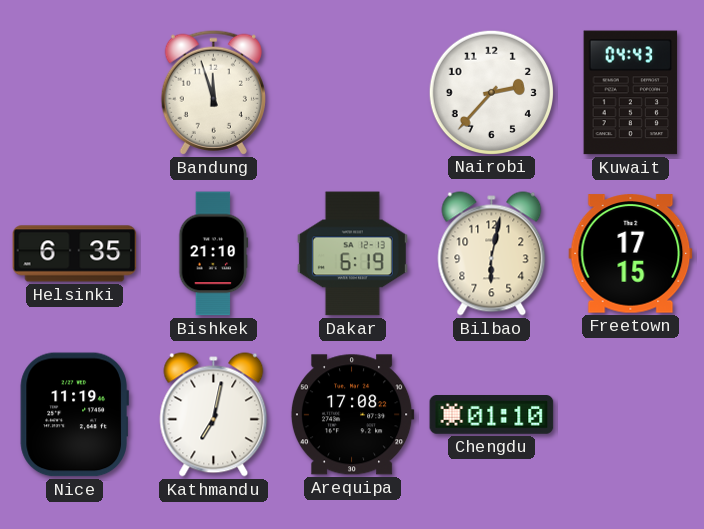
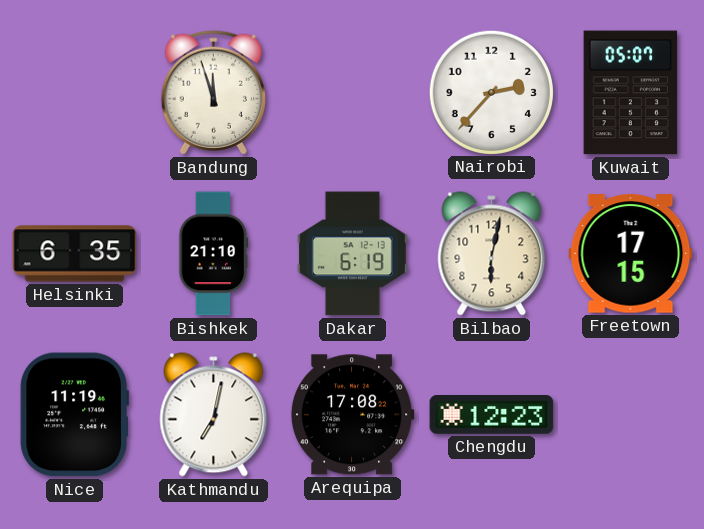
Kuwait: 04:43 -> 05:07
Chengdu: 01:10 -> 12:23
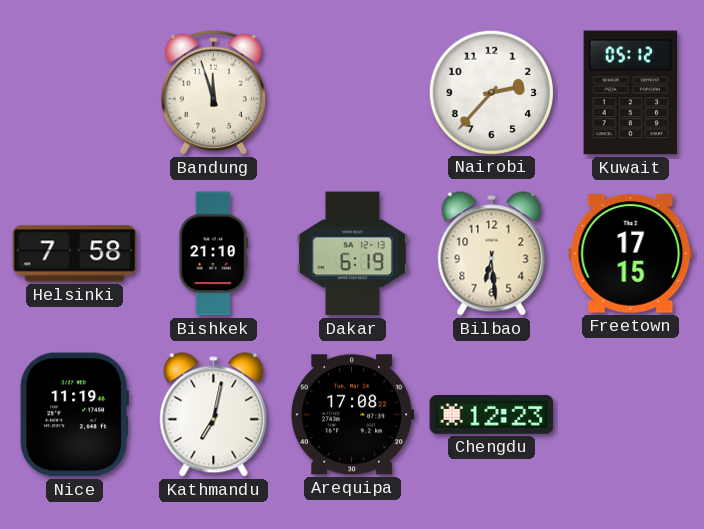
Kuwait: 05:07 -> 05:12
Helsinki: 6:35 -> 7:58
Bilbao: 6:02 -> 6:29
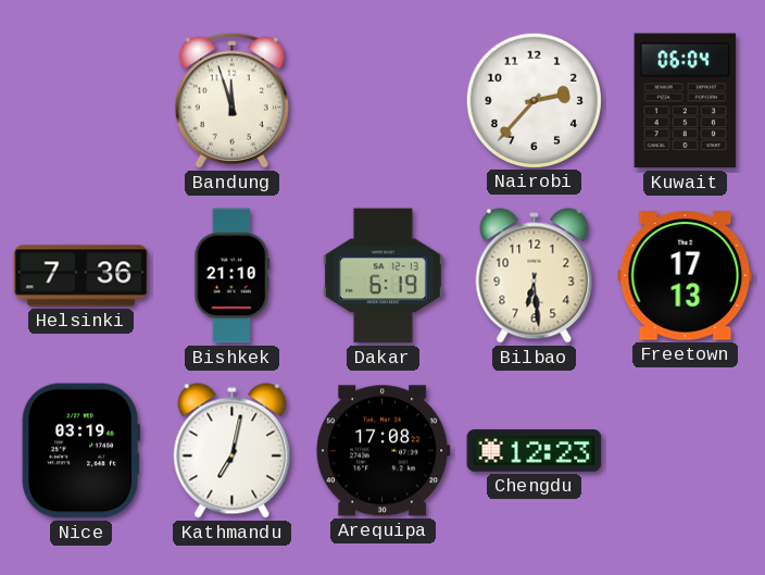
Kuwait: 05:12 -> 06:04
Helsinki: 7:58 -> 7:36
Freetown: 17:15 -> 17:13
Nice: 11:19 -> 03:19
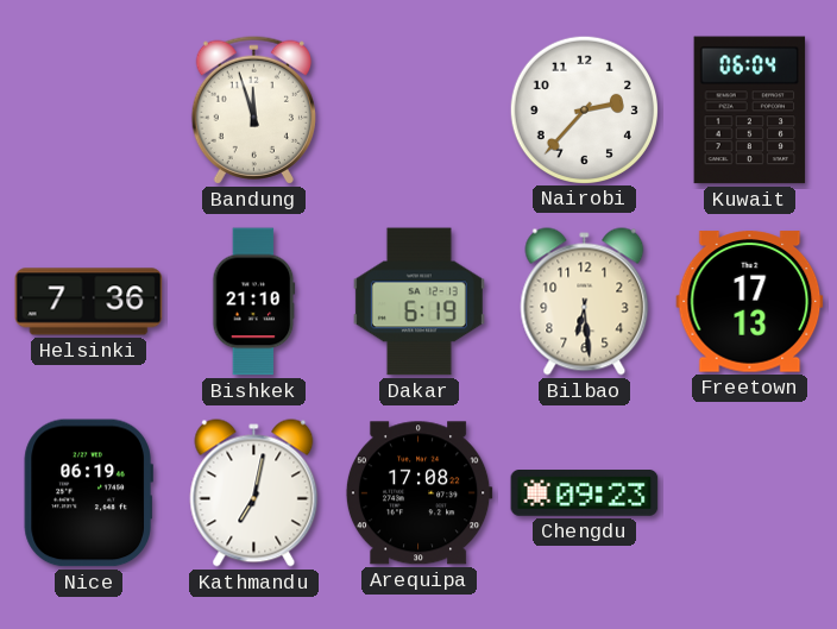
Nice: 03:19 -> 06:19
Chengdu: 12:23 -> 09:23
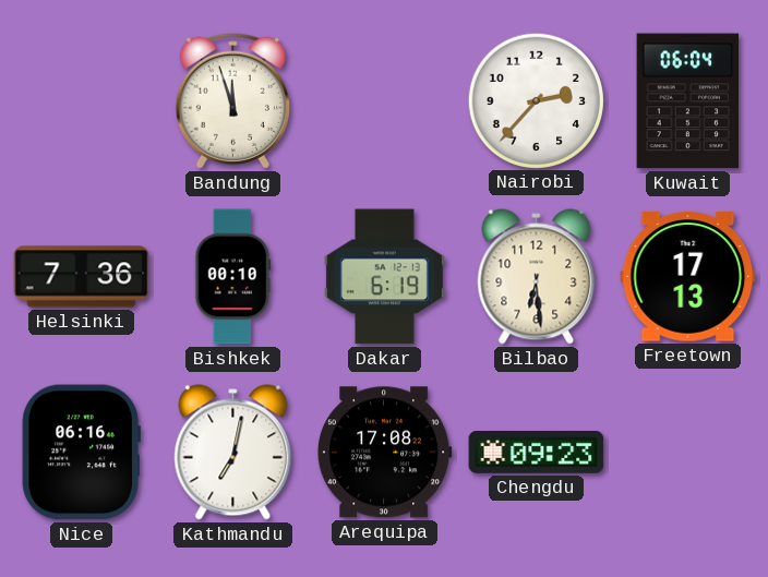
Bishkek: 21:10 -> 00:10
Nice: 06:19 -> 06:16
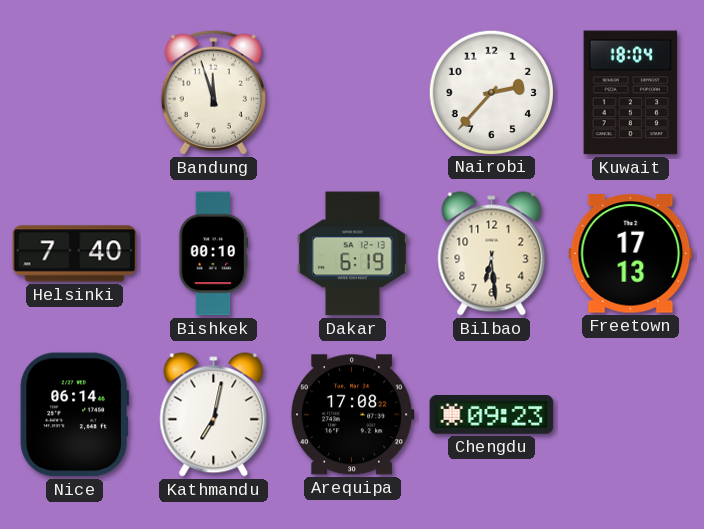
Kuwait: 06:04 -> 18:04
Helsinki: 7:36 -> 7:40
Nice: 06:16 -> 06:14
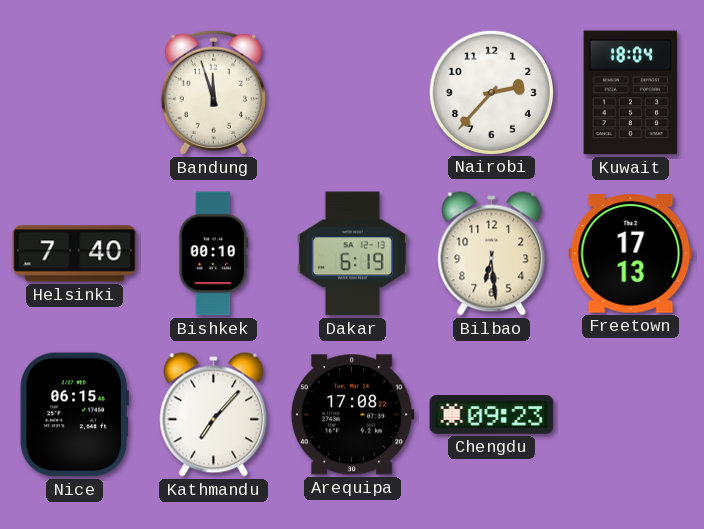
Nice: 06:14 -> 06:15
Kathmandu: 7:02 -> 7:07
